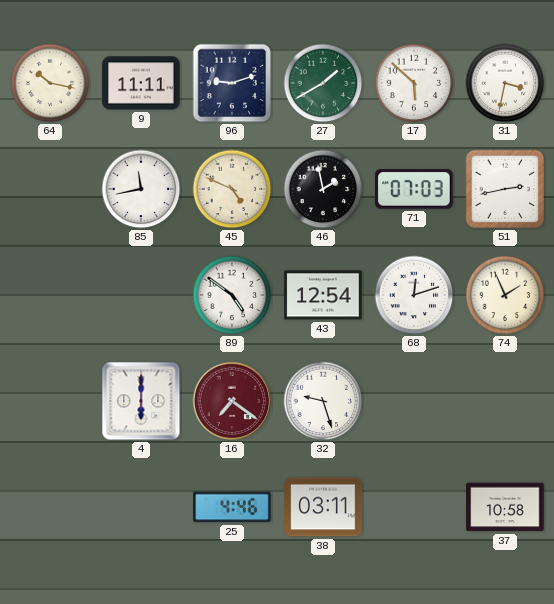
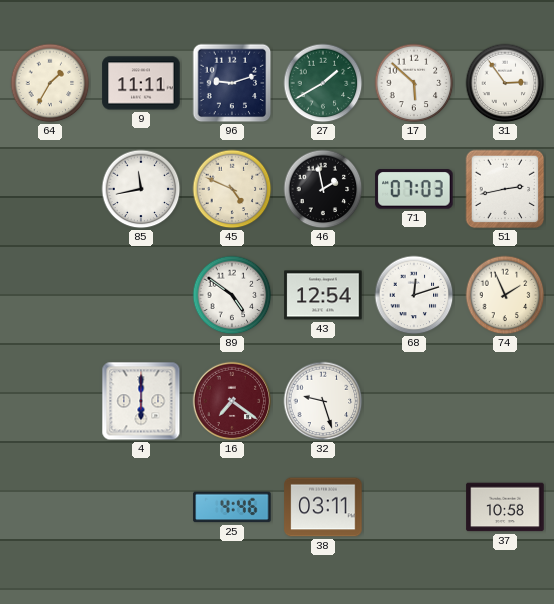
64: 10:17 -> 1:35
31: 3:32 -> 2:54
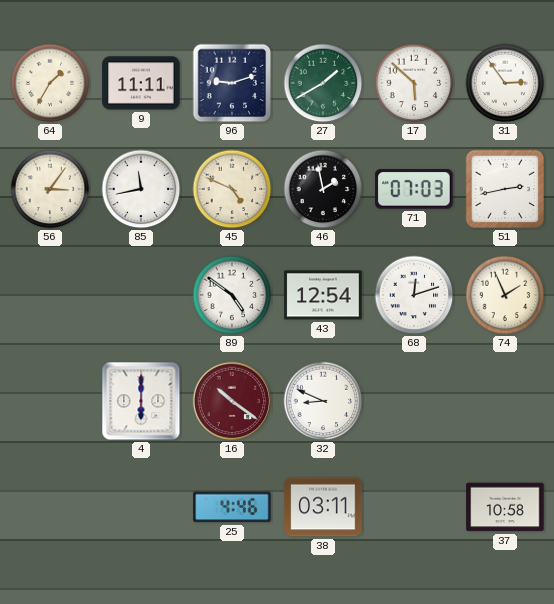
56: none -> 3:06
16: 7:21 -> 10:21
32: 9:27 -> 8:49
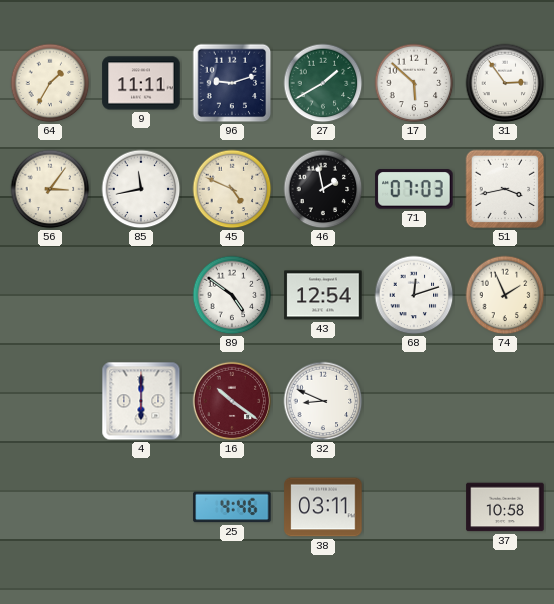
51: 2:43 -> 3:43
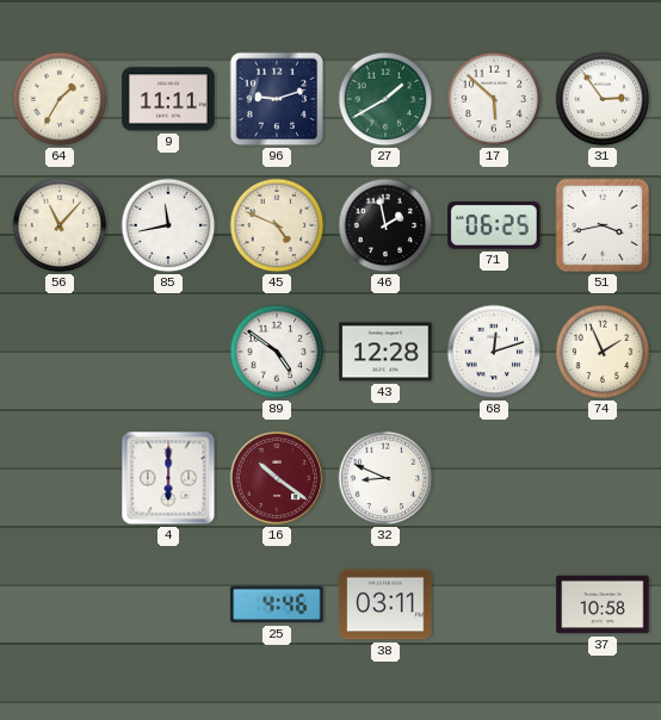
56: 3:06 -> 11:07
71: 07:03 -> 06:25
43: 12:54 -> 12:28
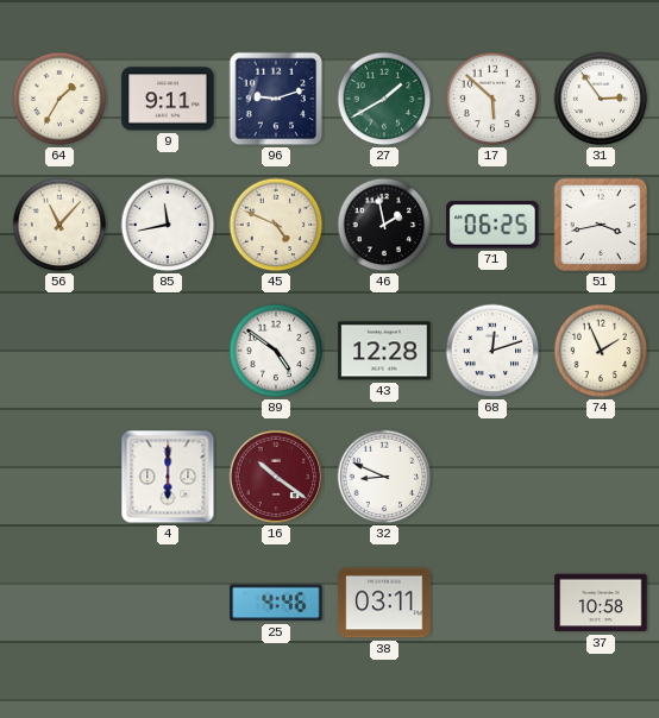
9: 11:11 -> 9:11
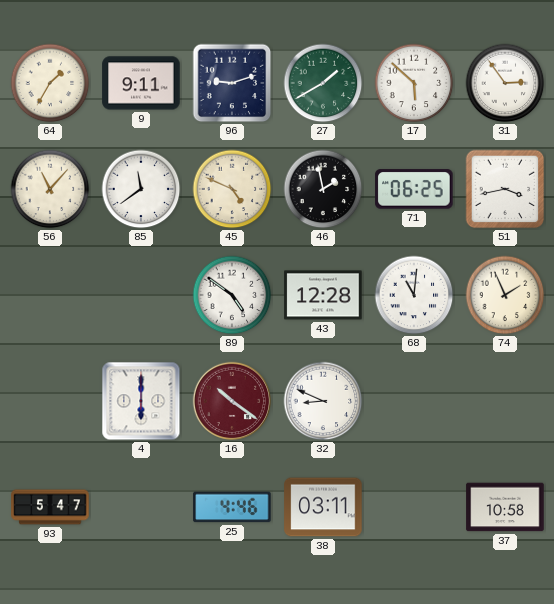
85: 11:43 -> 11:39
68: 12:12 -> 11:01
93: none -> 5:47
